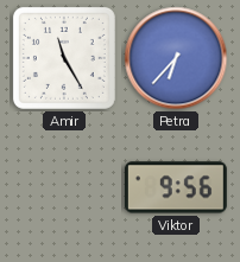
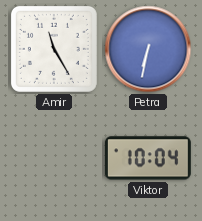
Petra: 6:37 -> 6:32
Viktor: 9:56 -> 10:04
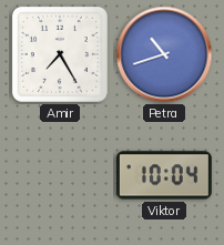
Amir: 11:25 -> 7:25
Petra: 6:32 -> 10:42
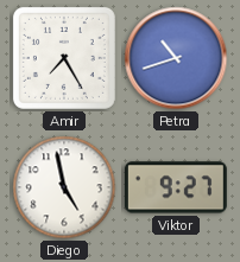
Diego: none -> 4:58
Viktor: 10:04 -> 9:27
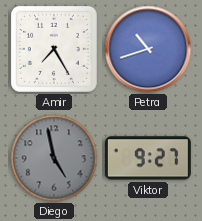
Diego dial: white -> grey
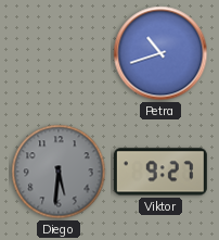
Amir: 7:25 -> none
Diego: 4:58 -> 5:31
